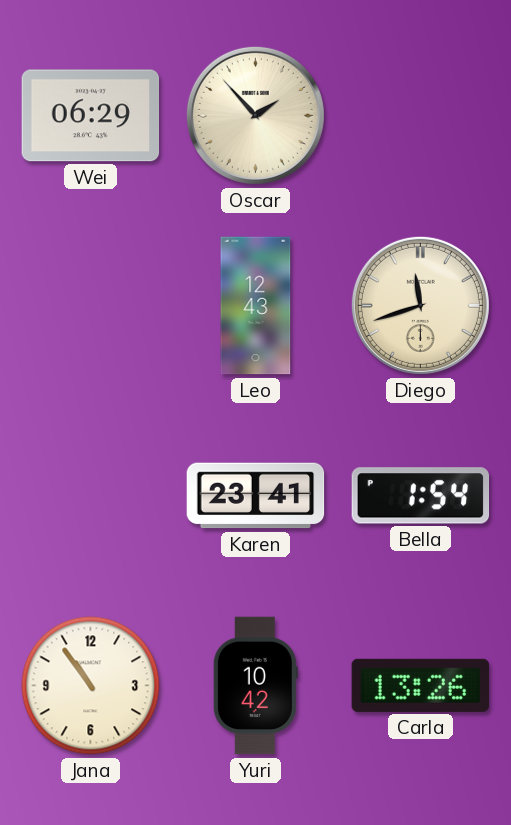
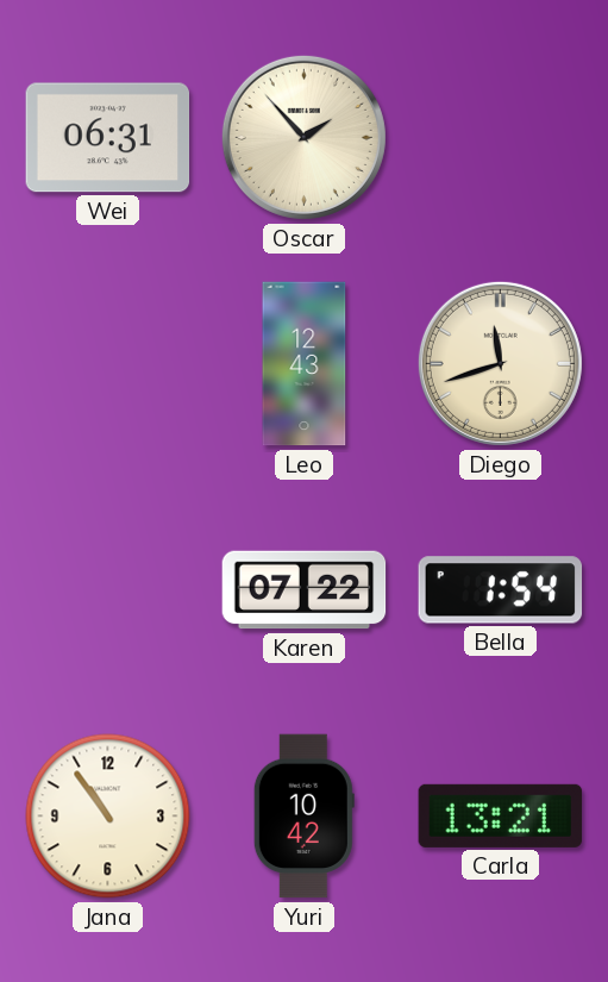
Wei: 06:29 -> 06:31
Karen: 23:41 -> 07:22
Carla: 13:26 -> 13:21
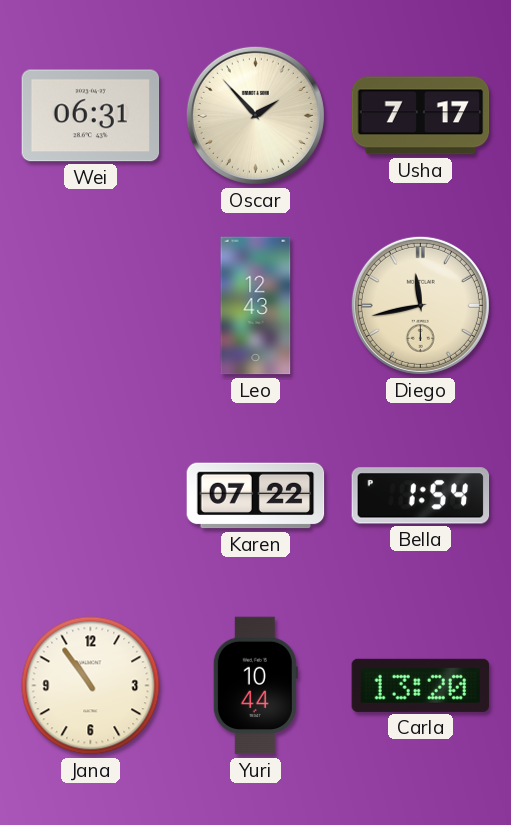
Usha: none -> 7:17
Diego: 11:42 -> 11:43
Yuri: 10:42 -> 10:44
Carla: 13:21 -> 13:20
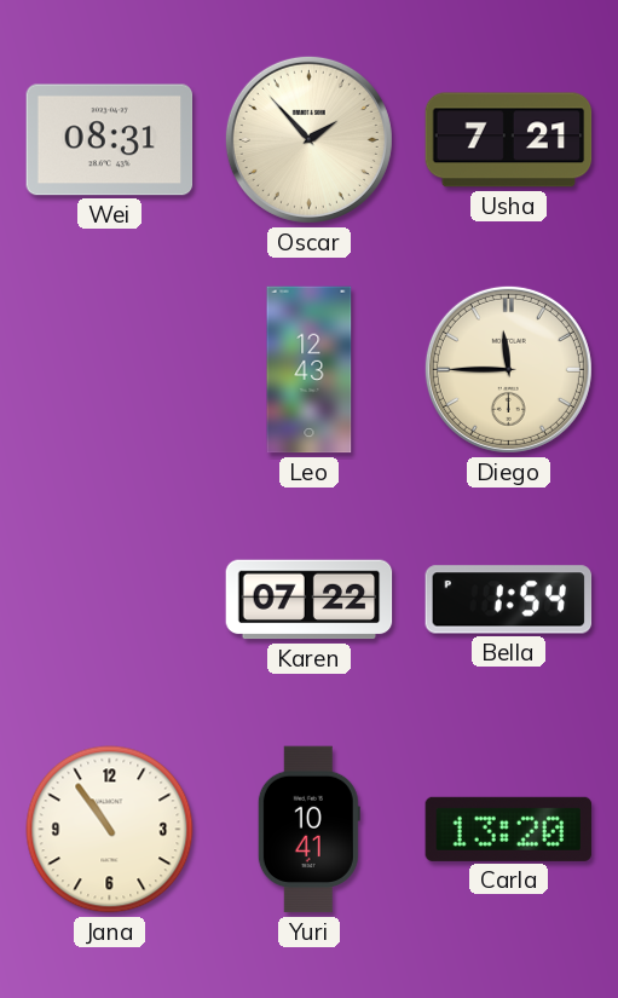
Wei: 06:31 -> 08:31
Usha: 7:17 -> 7:21
Diego: 11:43 -> 11:45
Yuri: 10:44 -> 10:41
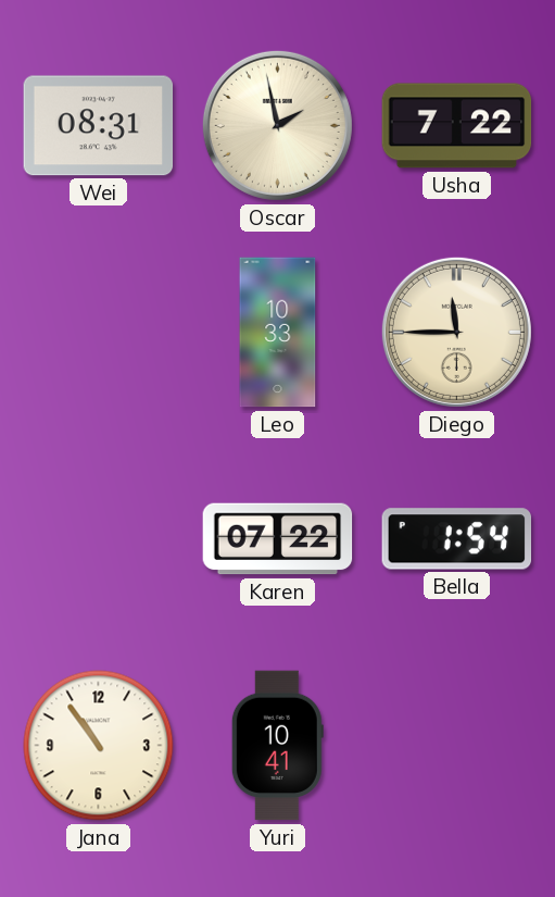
Oscar: 1:53 -> 1:58
Usha: 7:21 -> 7:22
Leo: 12:43 -> 10:33
Carla: 13:20 -> none
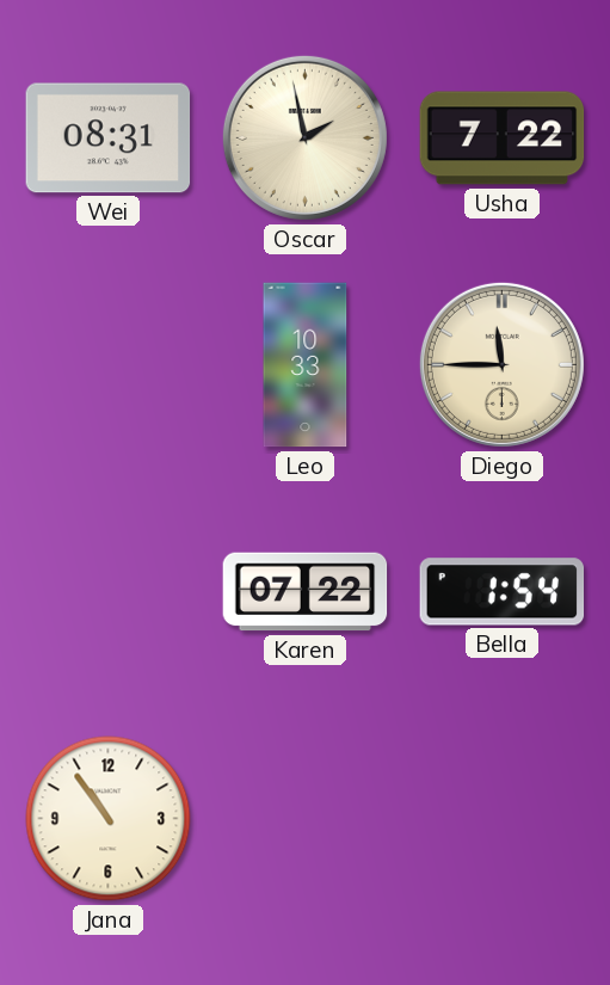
Yuri: 10:41 -> none
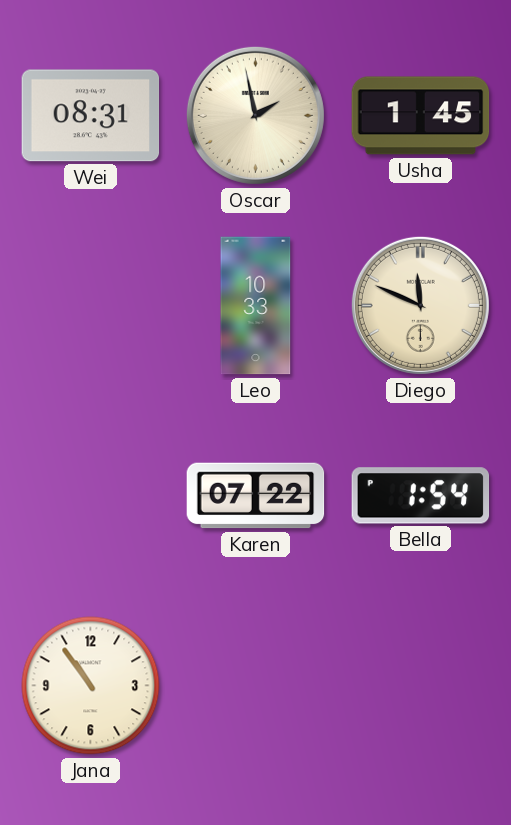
Usha: 7:22 -> 1:45
Diego: 11:45 -> 11:49
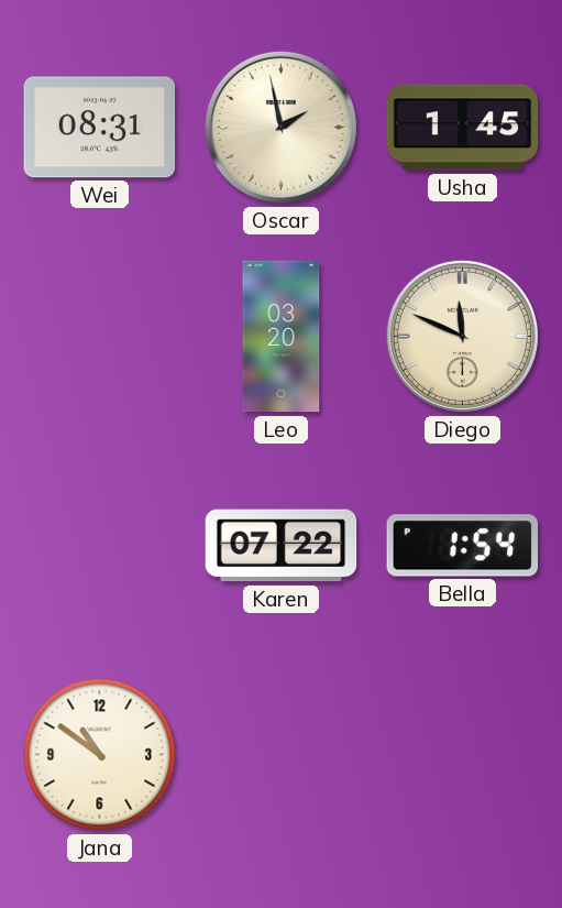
Leo: 10:33 -> 03:20
Jana: 10:54 -> 10:51
